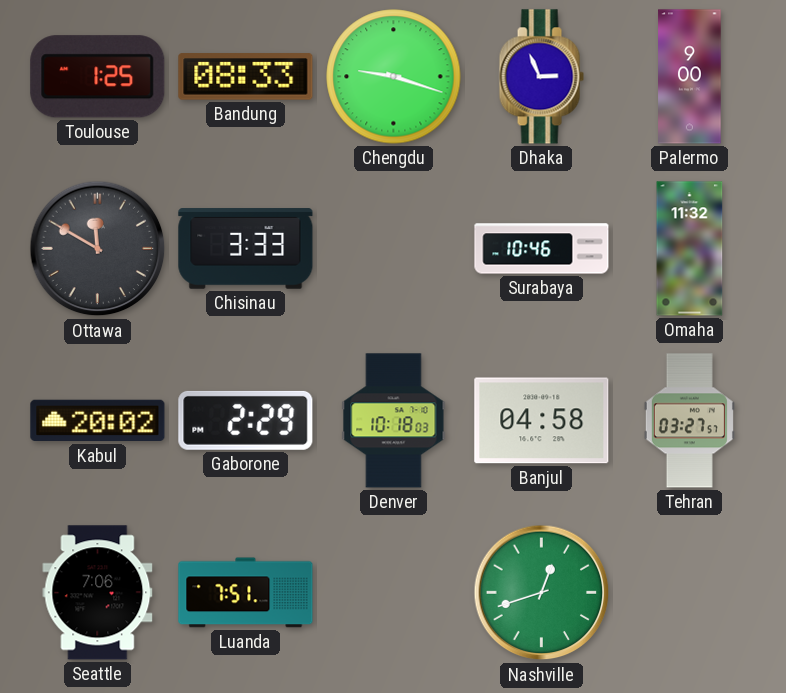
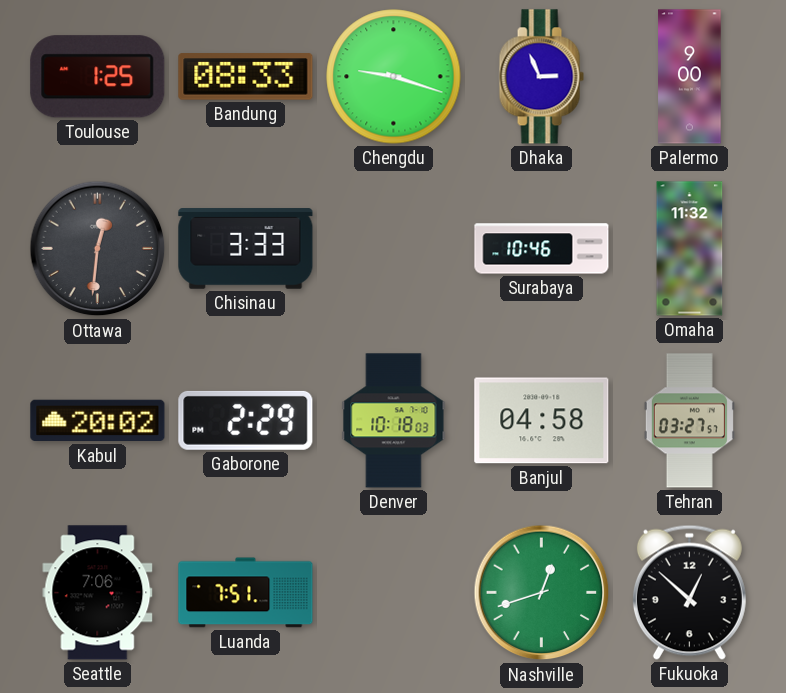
Ottawa: 11:50 -> 12:31
Fukuoka: none -> 12:52
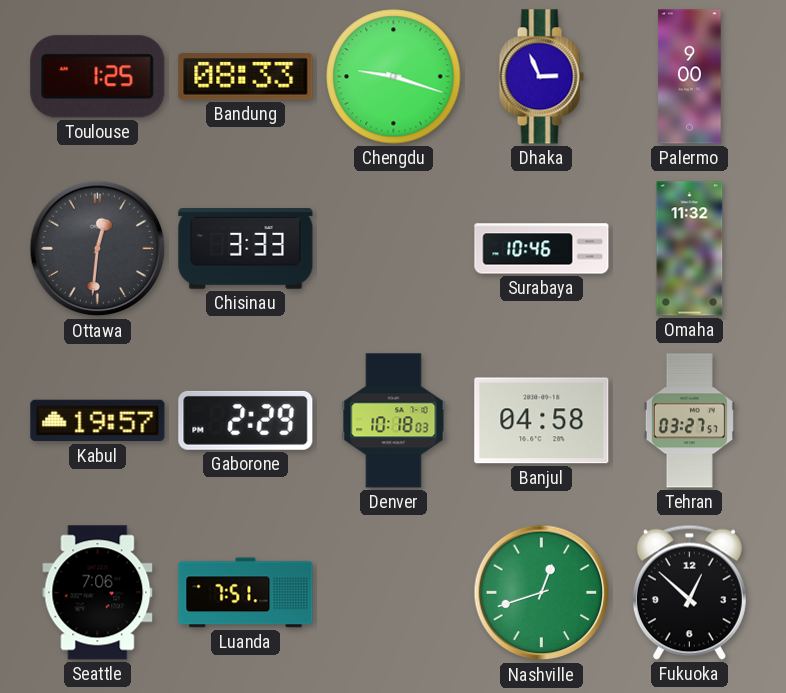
Kabul: 20:02 -> 19:57
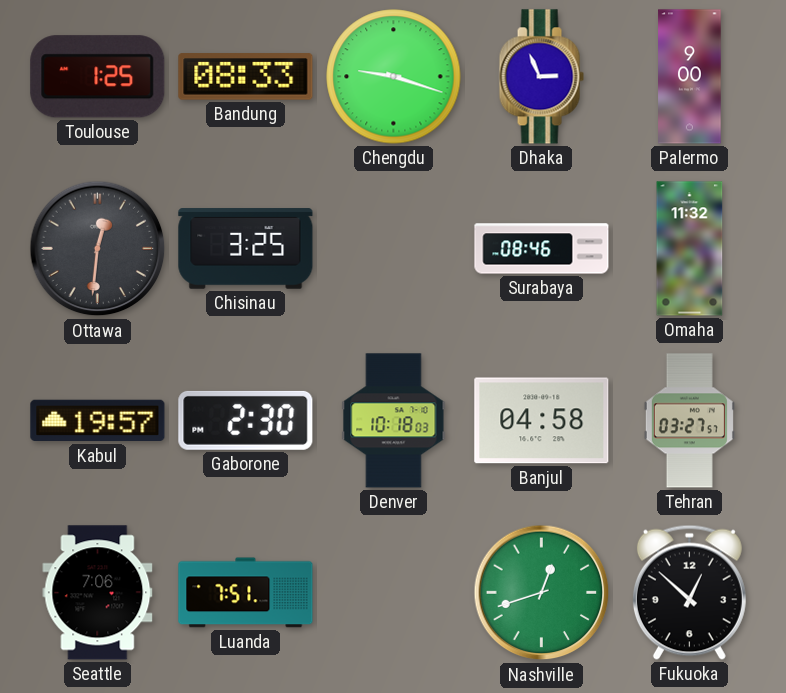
Chisinau: 3:33 -> 3:25
Surabaya: 10:46 -> 08:46
Gaborone: 2:29 -> 2:30
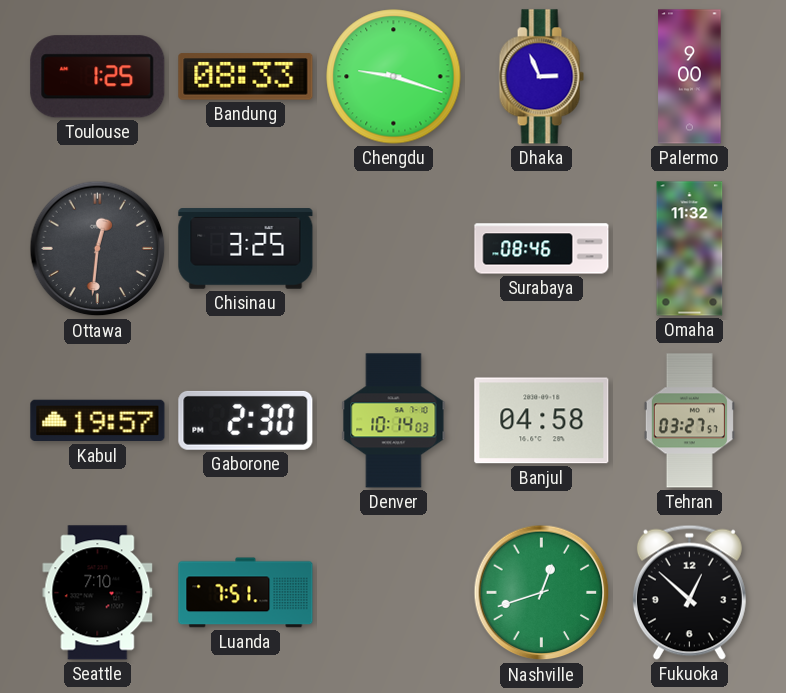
Denver: 10:18 -> 10:14
Seattle: 7:06 -> 7:10
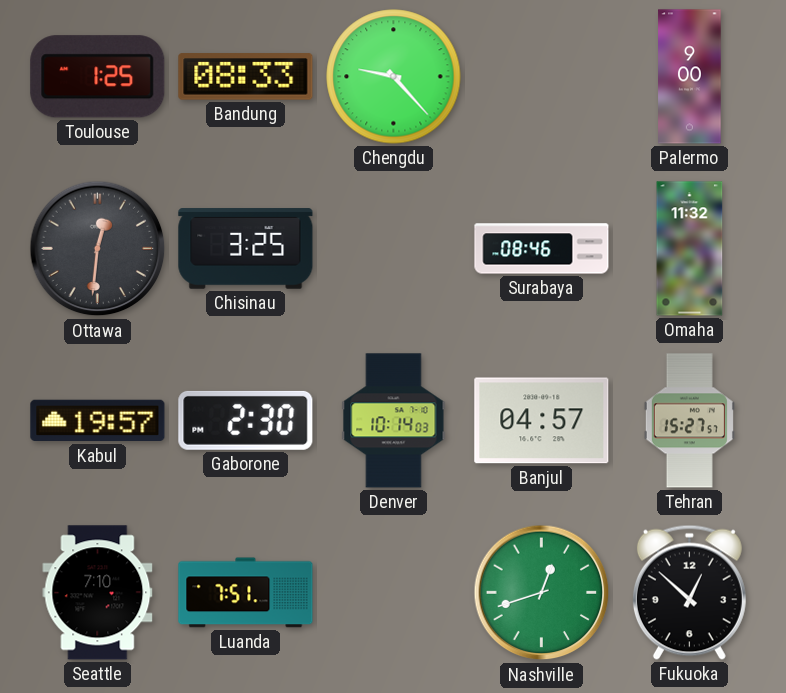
Chengdu: 9:18 -> 9:23
Dhaka: 2:56 -> none
Banjul: 04:58 -> 04:57
Tehran: 03:27 -> 15:27
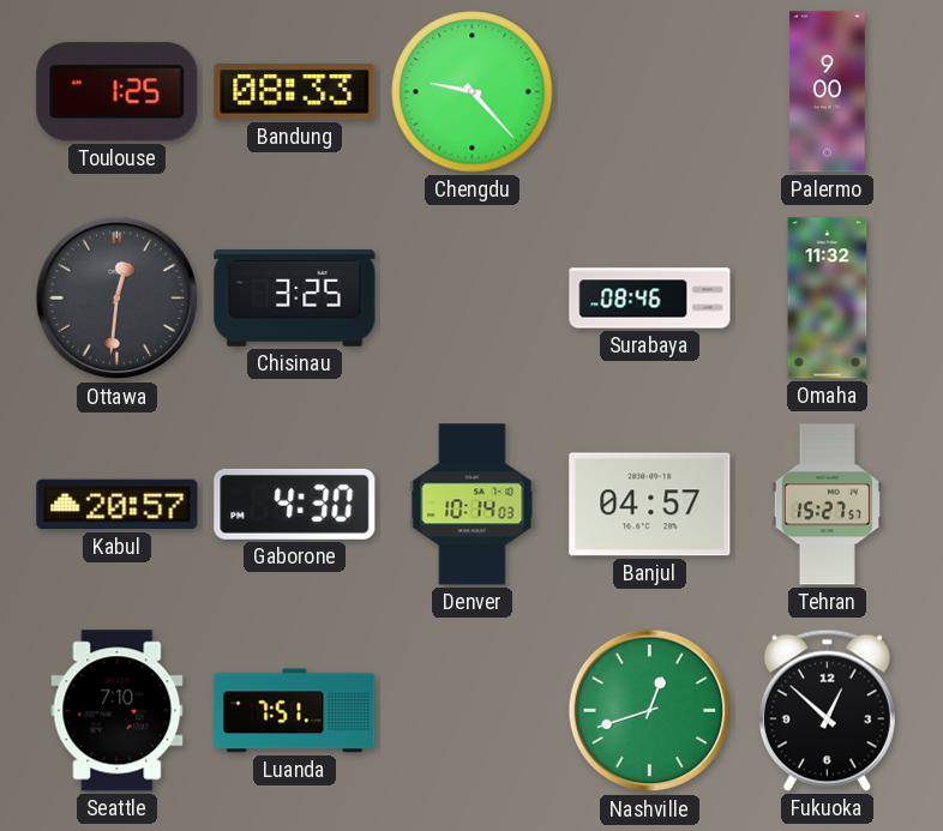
Kabul: 19:57 -> 20:57
Gaborone: 2:30 -> 4:30
